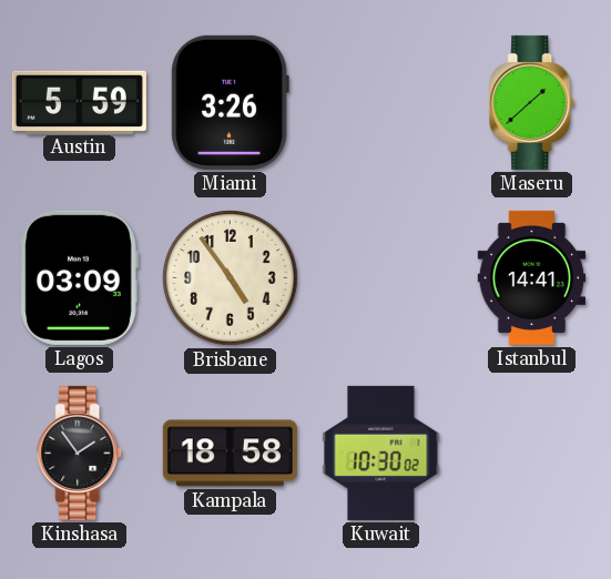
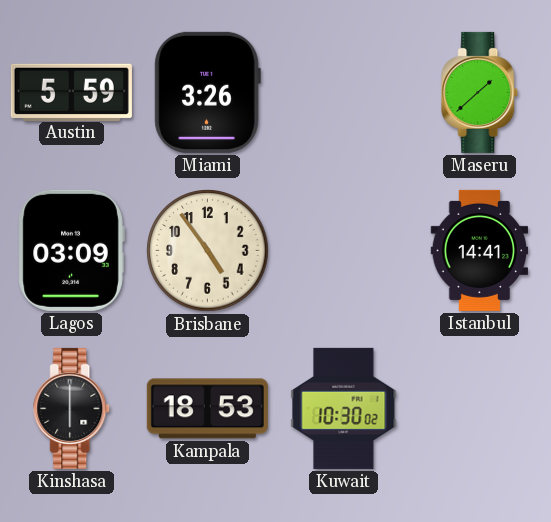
Kinshasa: 1:54 -> 6:00
Kampala: 18:58 -> 18:53
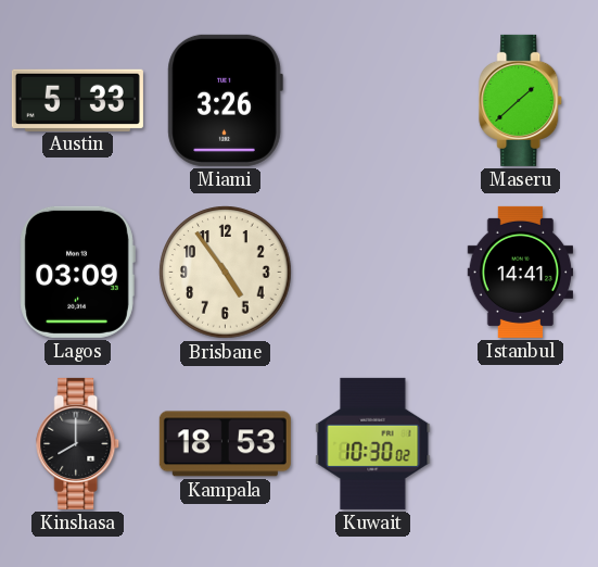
Austin: 5:59 -> 5:33
Kinshasa: 6:00 -> 8:00
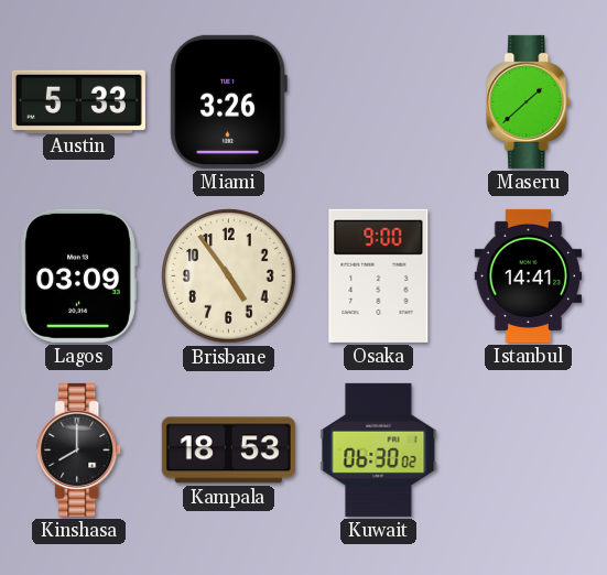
Osaka: none -> 9:00
Kuwait: 10:30 -> 06:30
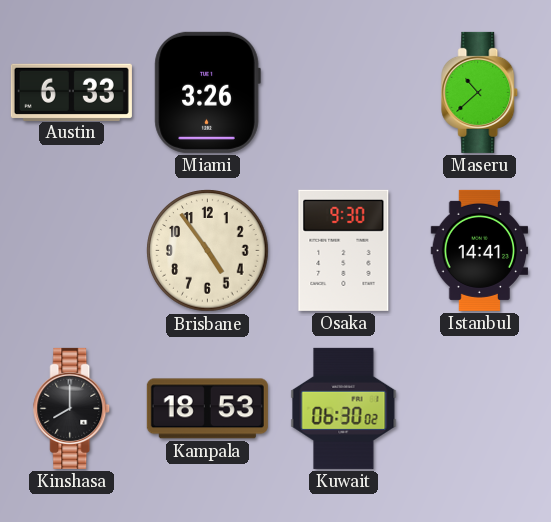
Austin: 5:33 -> 6:33
Maseru: 1:38 -> 10:38
Lagos: 03:09 -> none
Osaka: 9:00 -> 9:30
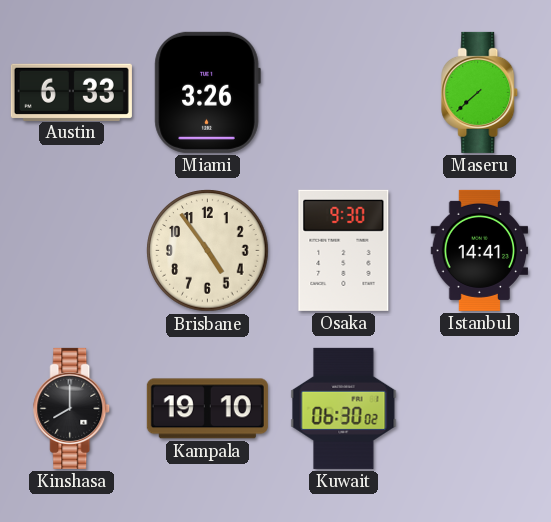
Maseru: 10:38 -> 7:38
Kampala: 18:53 -> 19:10
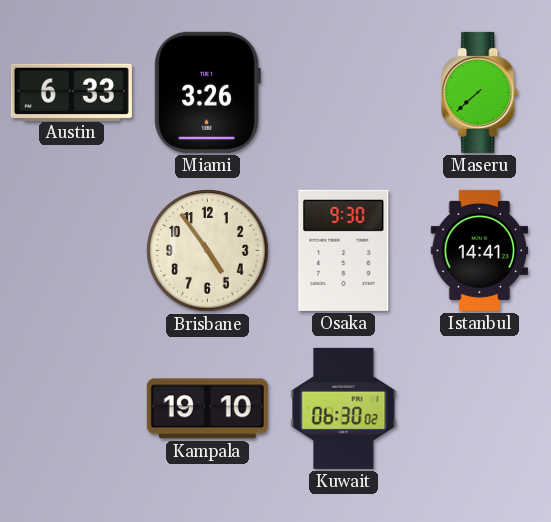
Kinshasa: 8:00 -> none
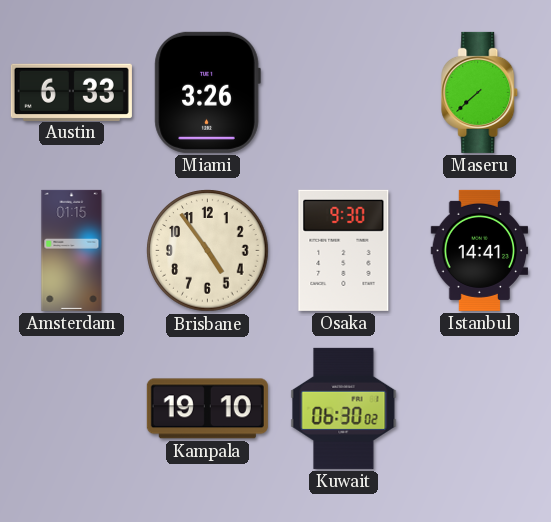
Amsterdam: none -> 01:15
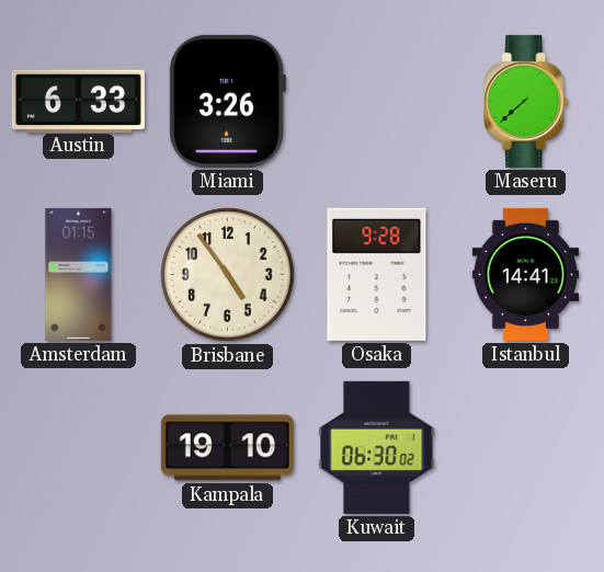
Osaka: 9:30 -> 9:28
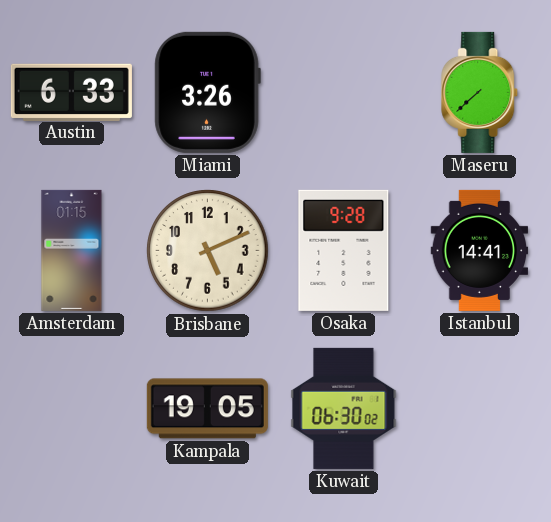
Brisbane: 4:54 -> 5:11
Kampala: 19:10 -> 19:05
